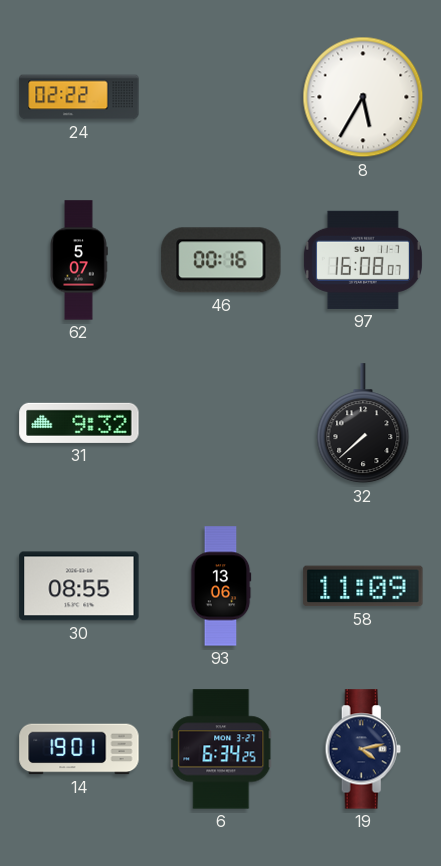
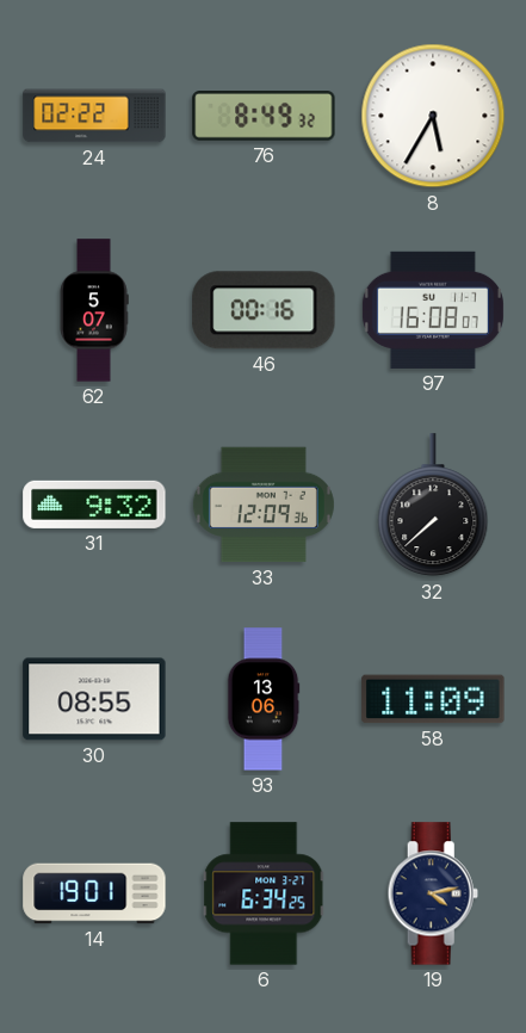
76: none -> 8:49
33: none -> 12:09
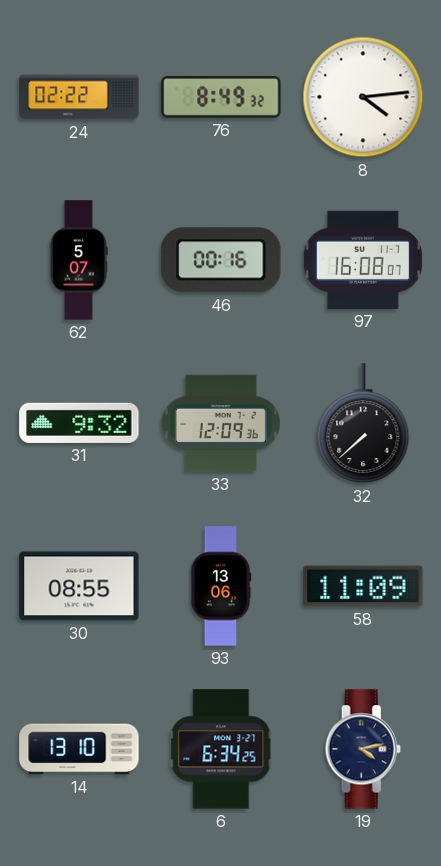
8: 5:35 -> 4:14
14: 19:01 -> 13:10
